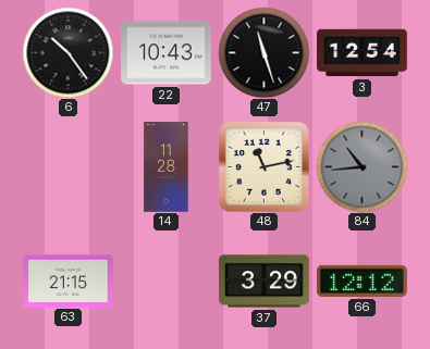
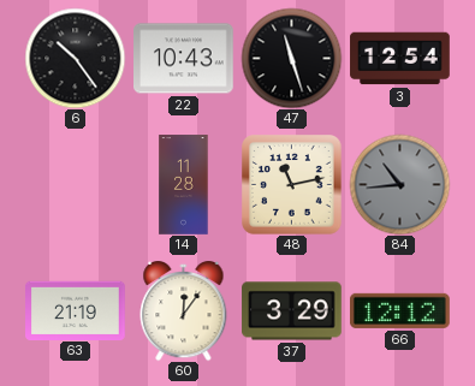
63: 21:15 -> 21:19
60: none -> 12:06
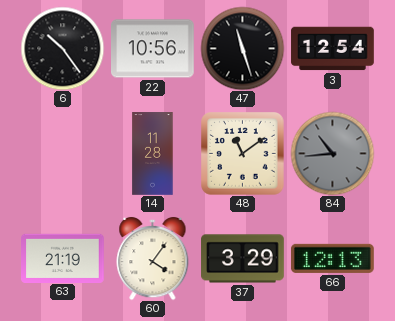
22: 10:43 -> 10:56
48: 11:13 -> 11:09
60: 12:06 -> 4:06
66: 12:12 -> 12:13
